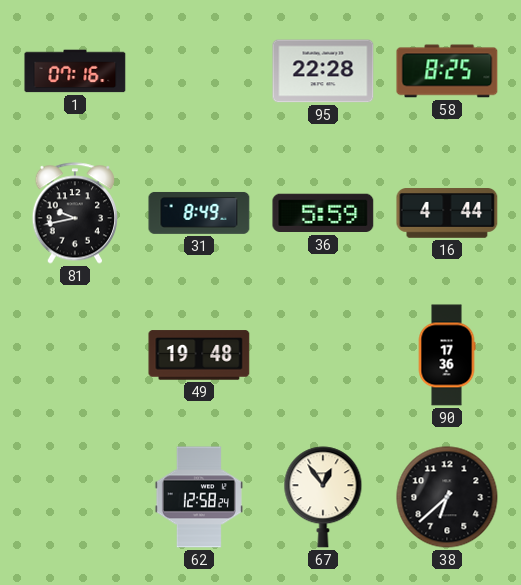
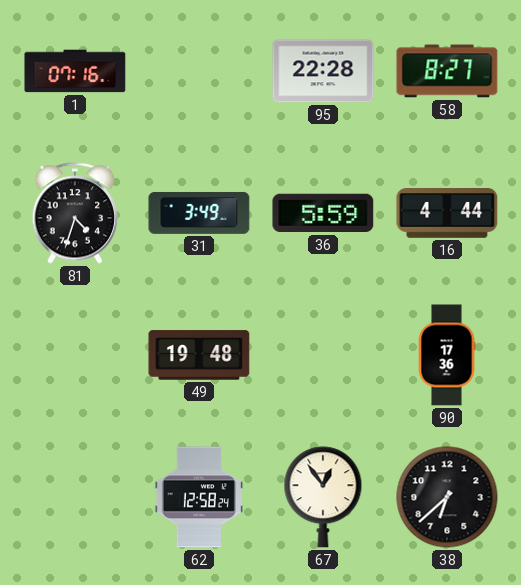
58: 8:25 -> 8:27
81: 9:43 -> 4:33
31: 8:49 -> 3:49
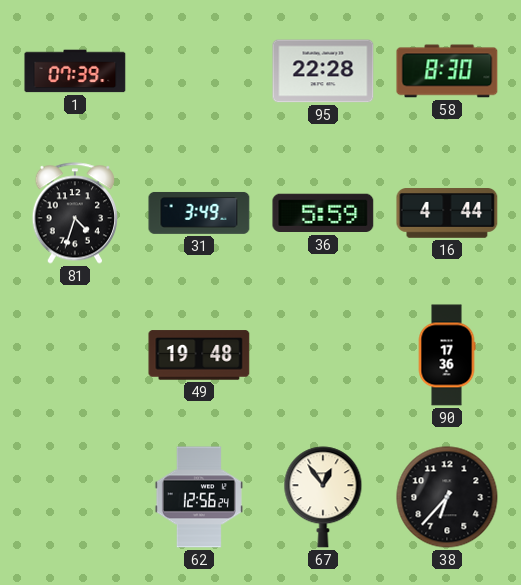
1: 07:16 -> 07:39
58: 8:27 -> 8:30
62: 12:58 -> 12:56
38: 6:38 -> 6:37
